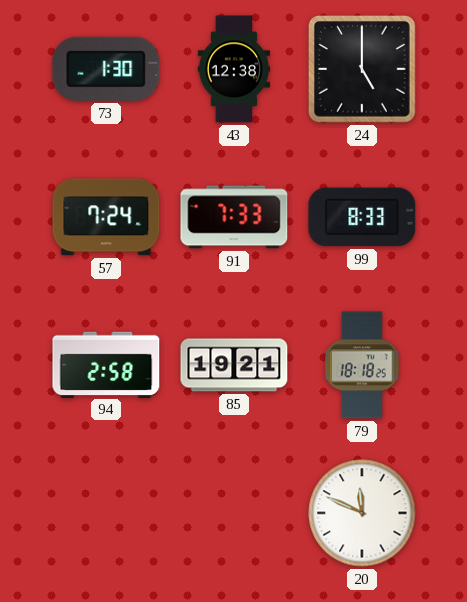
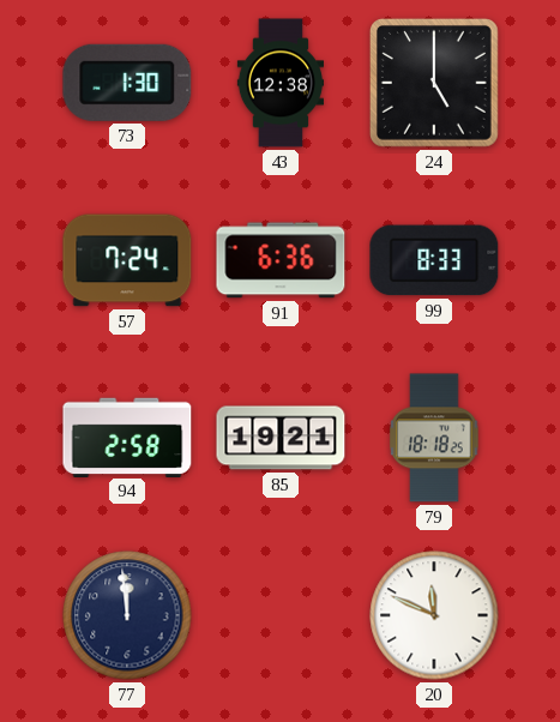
91: 7:33 -> 6:36
77: none -> 11:59
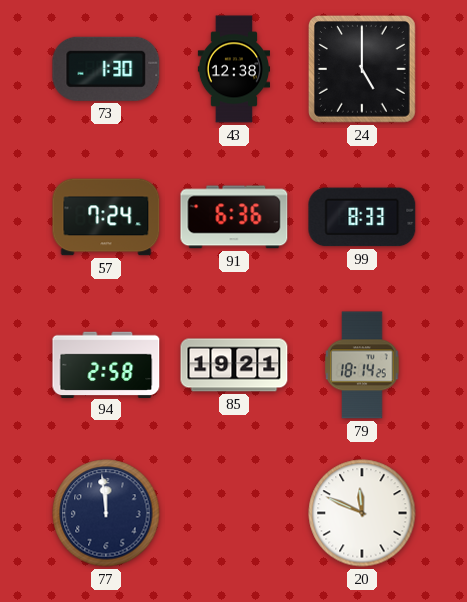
79: 18:18 -> 18:14
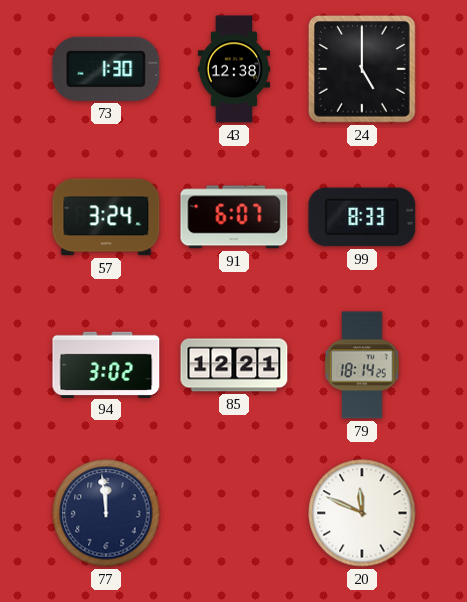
57: 7:24 -> 3:24
91: 6:36 -> 6:07
94: 2:58 -> 3:02
85: 19:21 -> 12:21
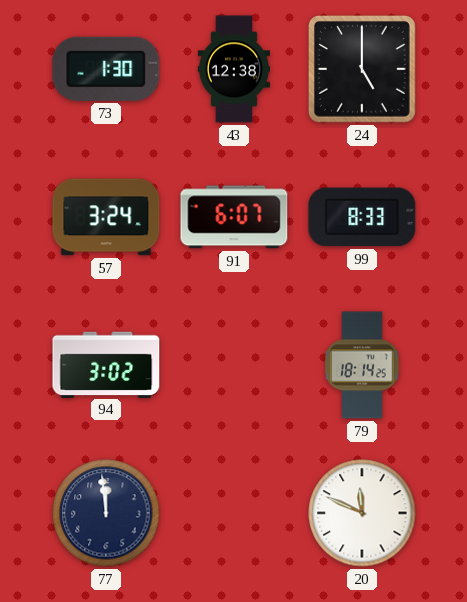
85: 12:21 -> none
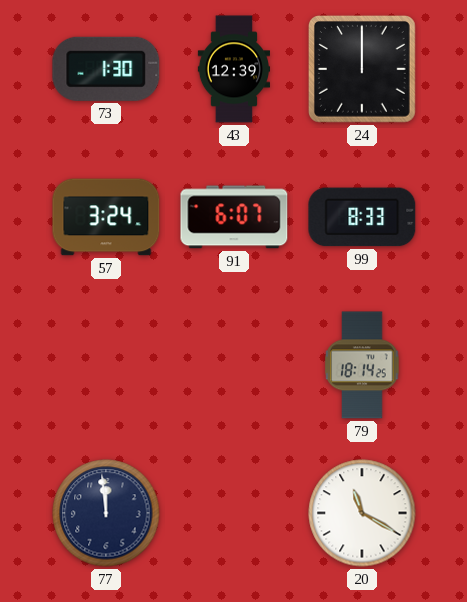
43: 12:38 -> 12:39
24: 5:00 -> 12:00
94: 3:02 -> none
20: 11:49 -> 11:20
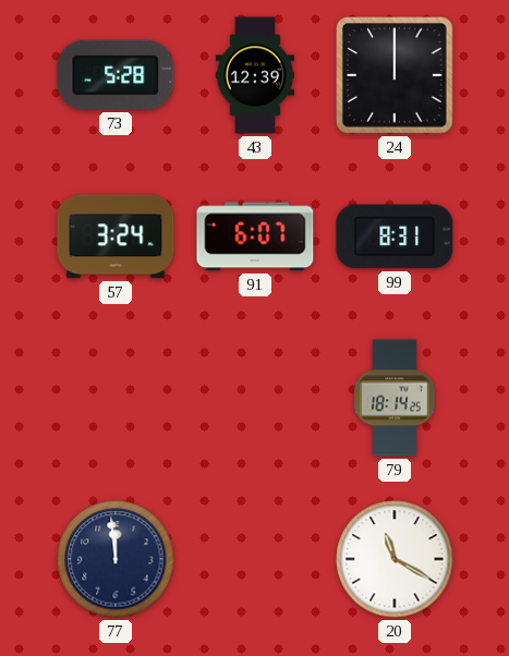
73: 1:30 -> 5:28
99: 8:33 -> 8:31
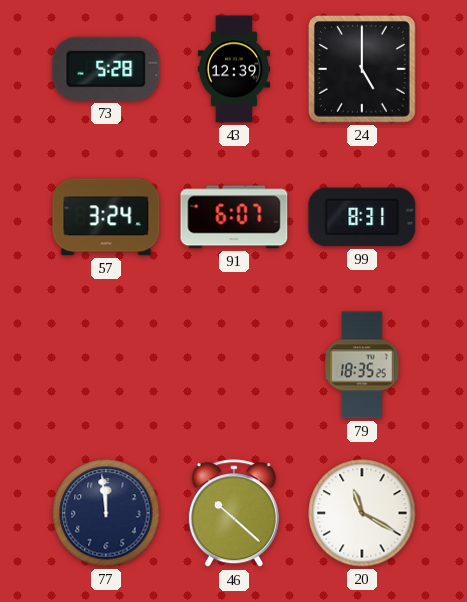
24: 12:00 -> 5:00
79: 18:14 -> 18:35
46: none -> 10:22
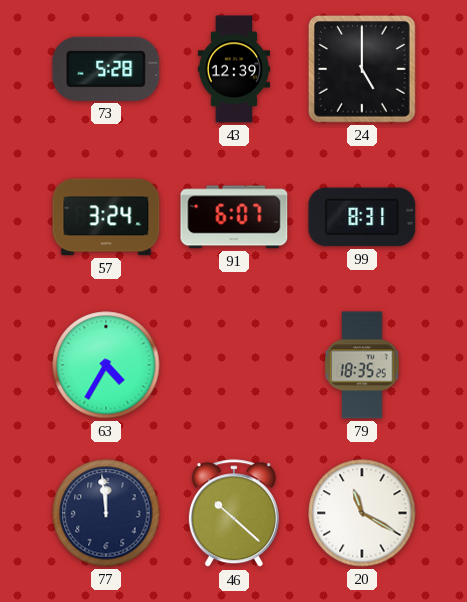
63: none -> 4:35
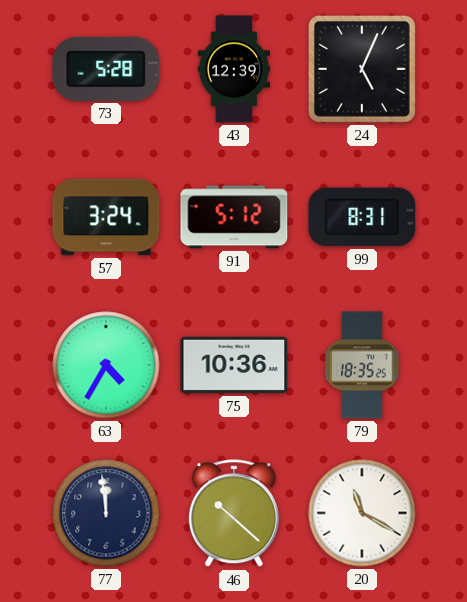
24: 5:00 -> 5:04
91: 6:07 -> 5:12
75: none -> 10:36
